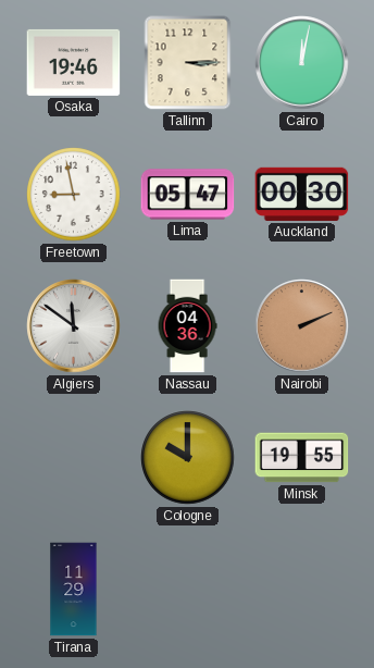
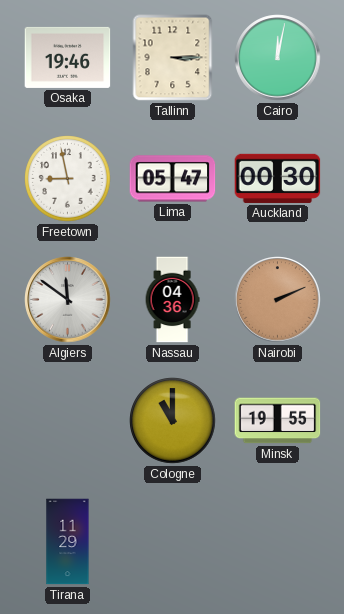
Cologne: 10:00 -> 11:00
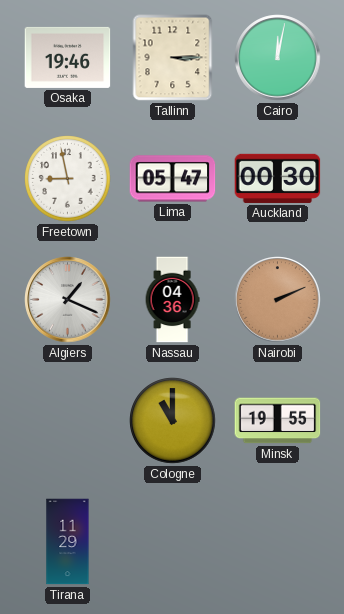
Algiers: 11:51 -> 1:19
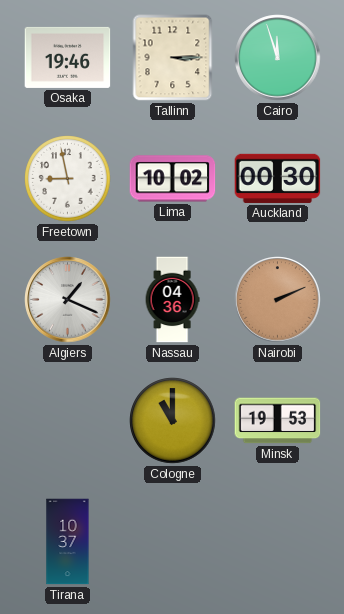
Cairo: 12:02 -> 11:57
Lima: 05:47 -> 10:02
Minsk: 19:55 -> 19:53
Tirana: 11:29 -> 10:37
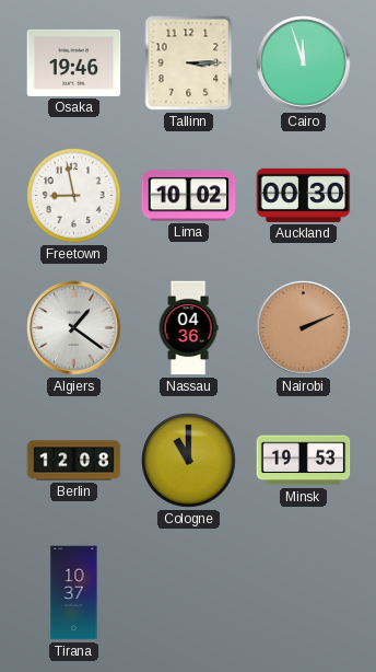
Algiers: 1:19 -> 1:21
Berlin: none -> 12:08
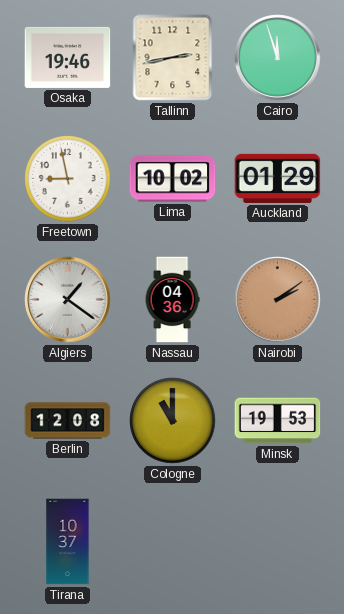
Tallinn: 3:15 -> 2:43
Auckland: 00:30 -> 01:29
Nairobi: 2:11 -> 2:09
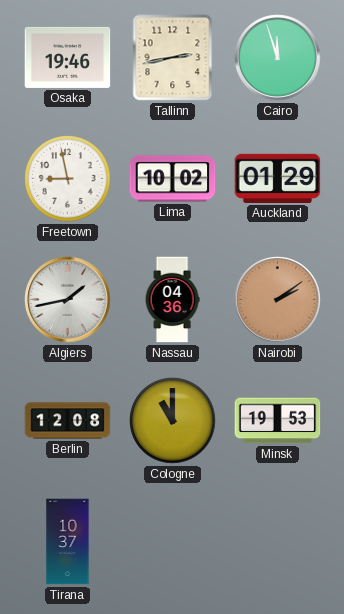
Algiers: 1:21 -> 1:43
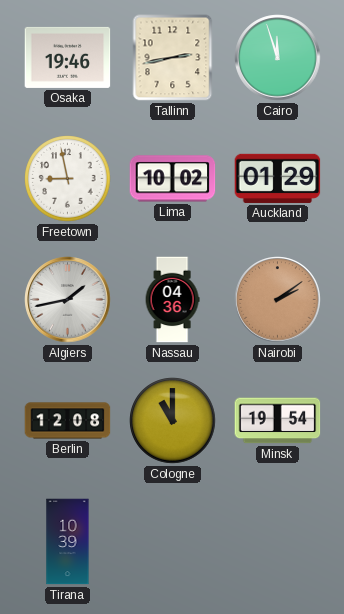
Minsk: 19:53 -> 19:54
Tirana: 10:37 -> 10:39
